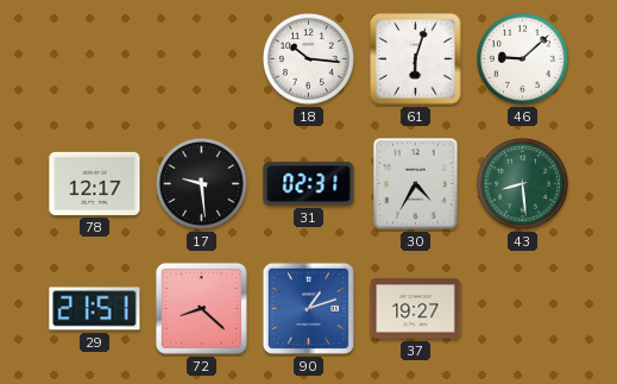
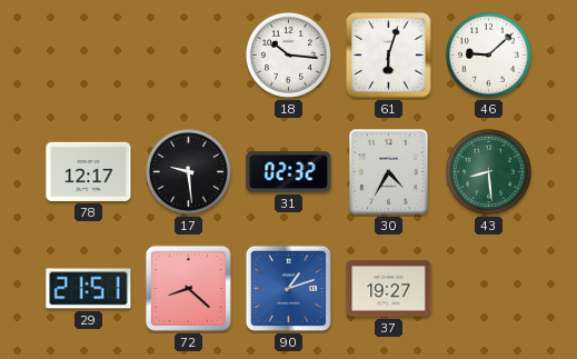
31: 02:31 -> 02:32
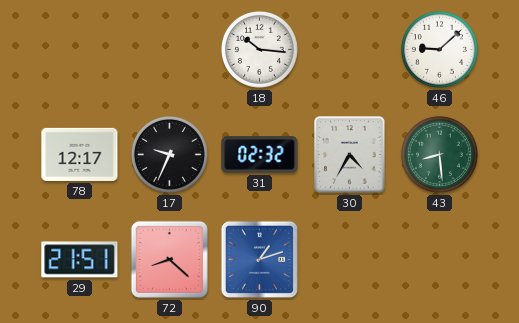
61: 6:03 -> none
17: 9:29 -> 9:34
37: 19:27 -> none
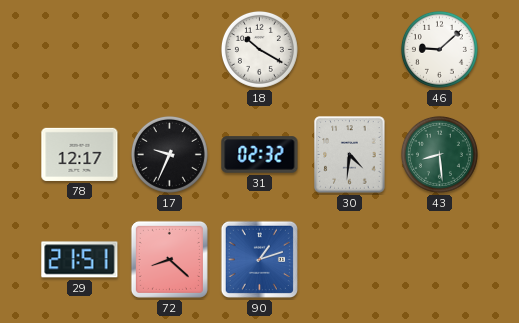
18: 10:16 -> 10:20
30: 4:35 -> 4:31
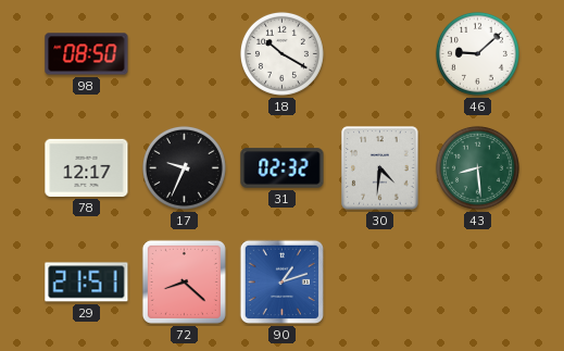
98: none -> 08:50
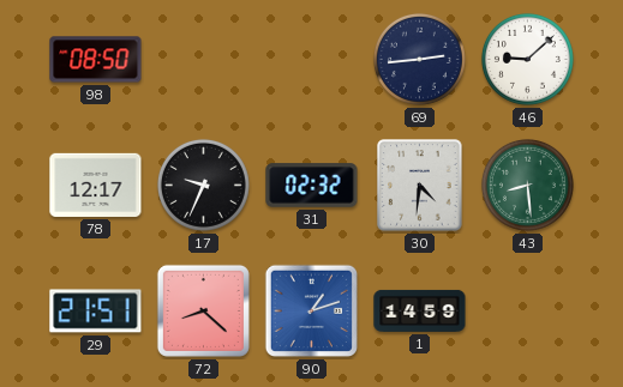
18: 10:20 -> none
69: none -> 2:44
1: none -> 14:59
